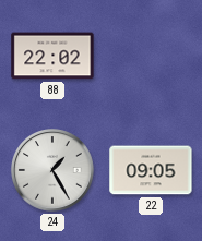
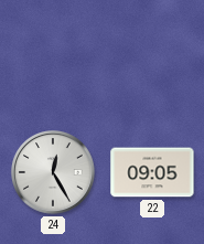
88: 22:02 -> none
24: 1:25 -> 12:25
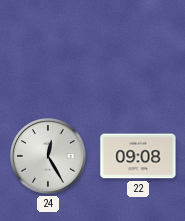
22: 09:05 -> 09:08
